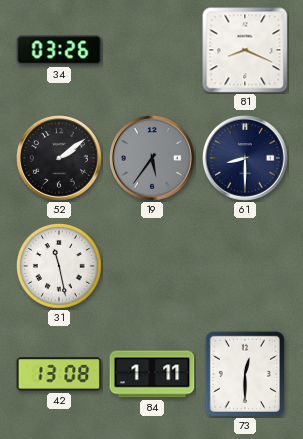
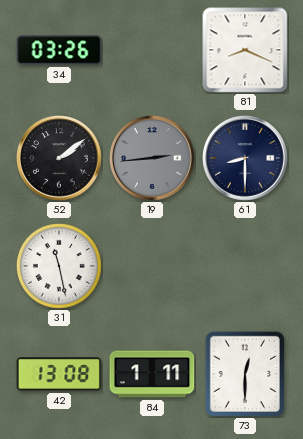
19: 5:36 -> 2:44
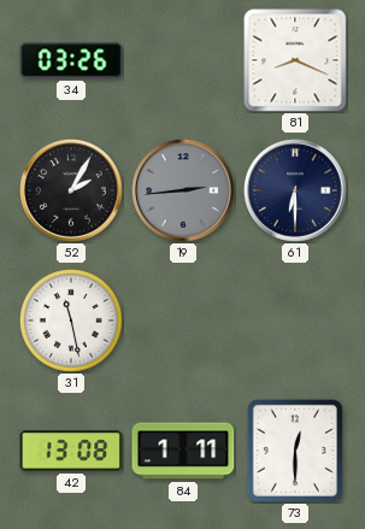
52: 2:09 -> 2:05
61: 8:30 -> 6:30
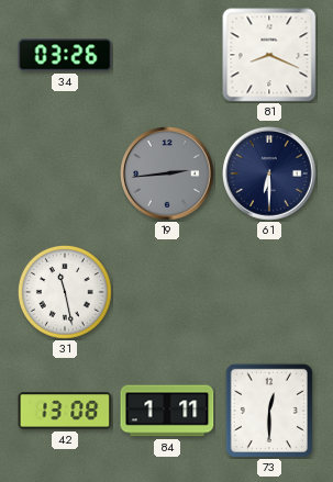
52: 2:05 -> none
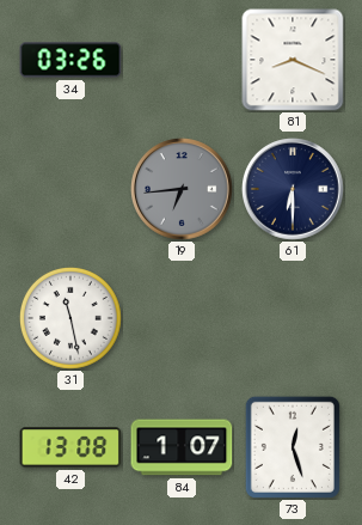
19: 2:44 -> 6:44
84: 1:11 -> 1:07
73: 12:30 -> 12:27
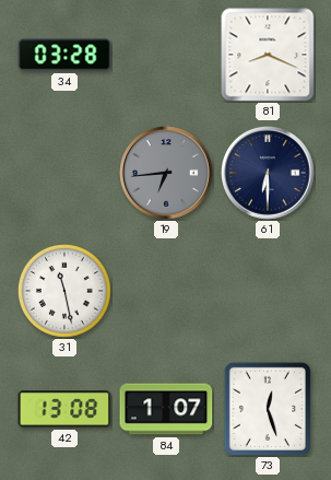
34: 03:26 -> 03:28
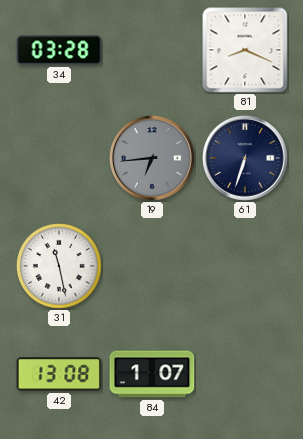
61: 6:30 -> 6:33
73: 12:27 -> none
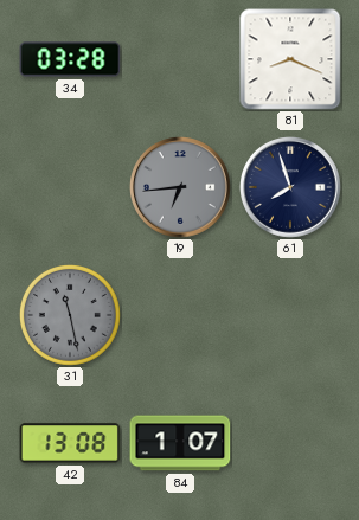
61: 6:33 -> 7:57
31 dial: white -> grey
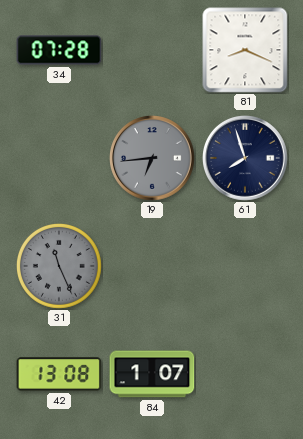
34: 03:28 -> 07:28
31: 11:28 -> 11:26
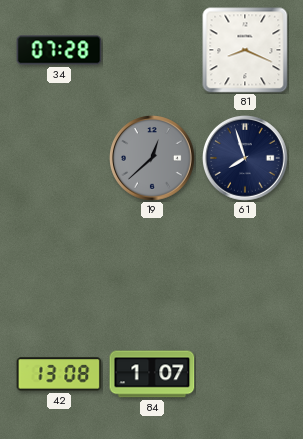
19: 6:44 -> 12:38
31: 11:26 -> none
